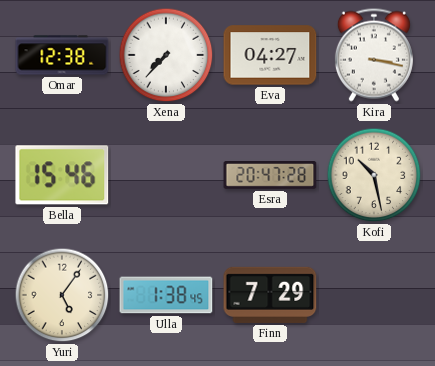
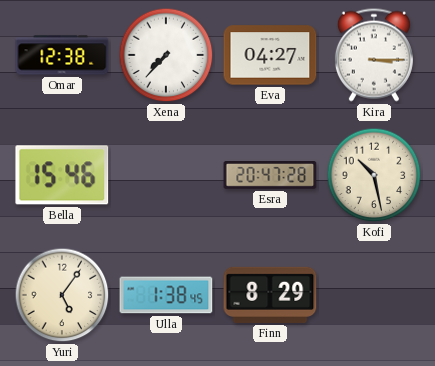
Kira: 3:17 -> 3:15
Finn: 7:29 -> 8:29
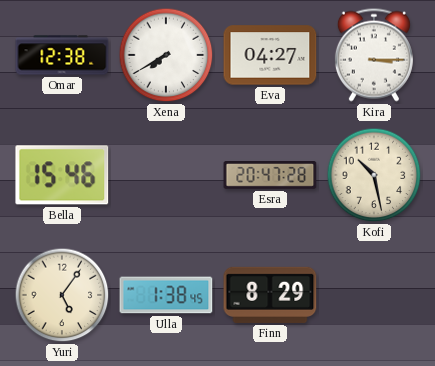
Xena: 7:37 -> 7:40
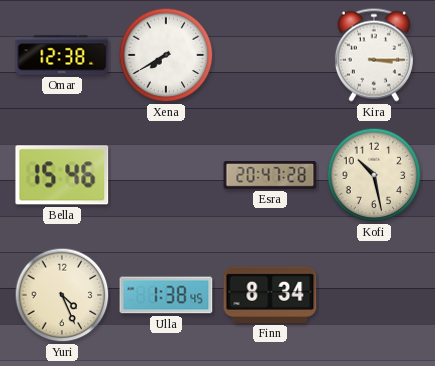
Eva: 04:27 -> none
Yuri: 5:06 -> 4:26
Finn: 8:29 -> 8:34
